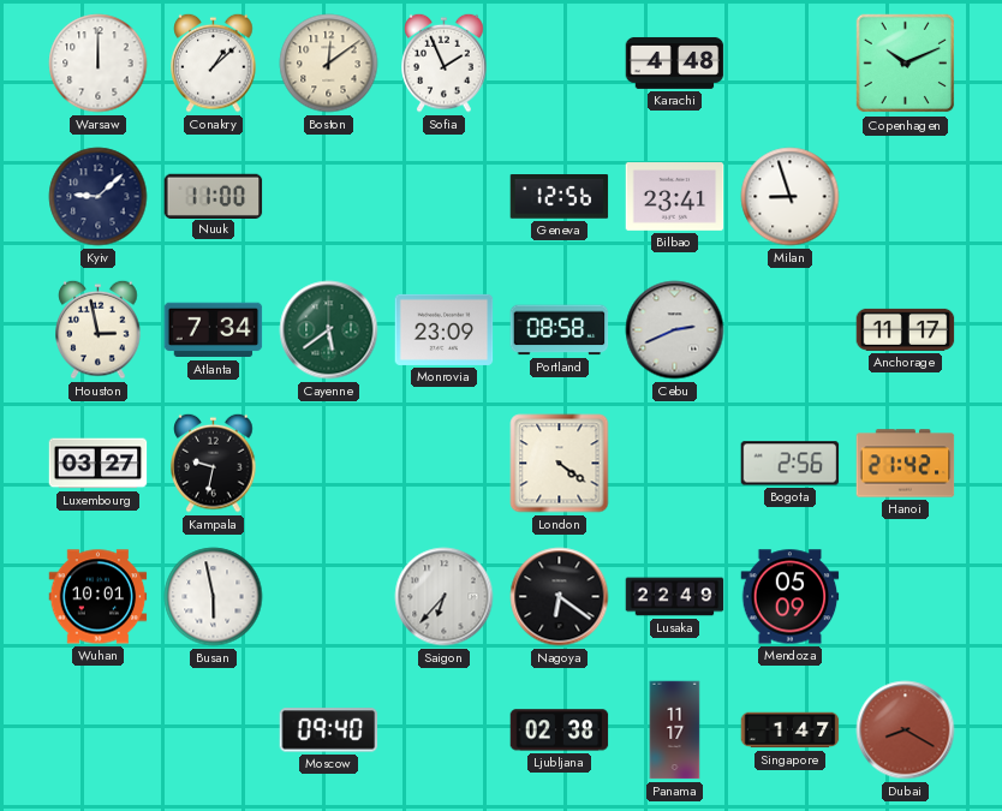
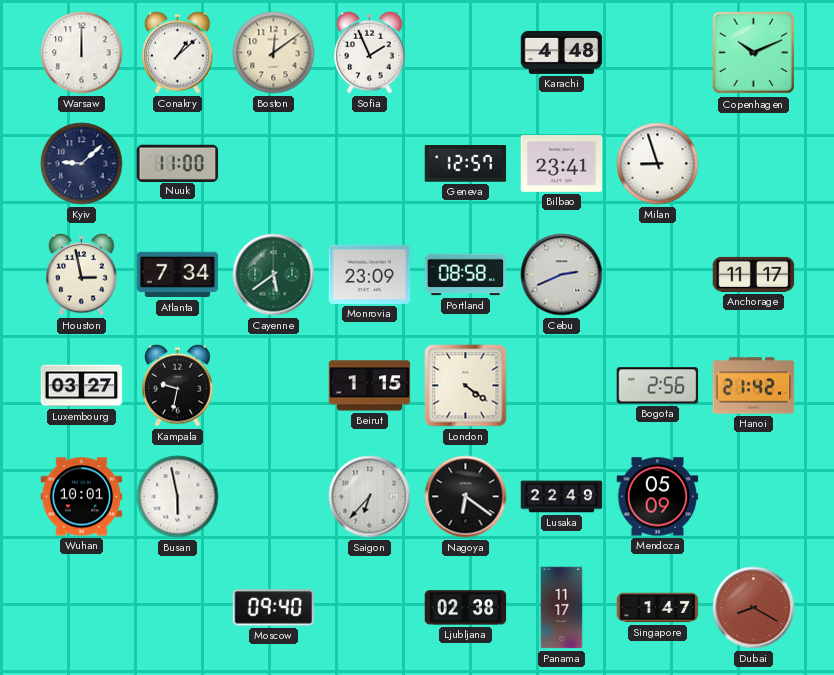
Geneva: 12:56 -> 12:57
Beirut: none -> 1:15
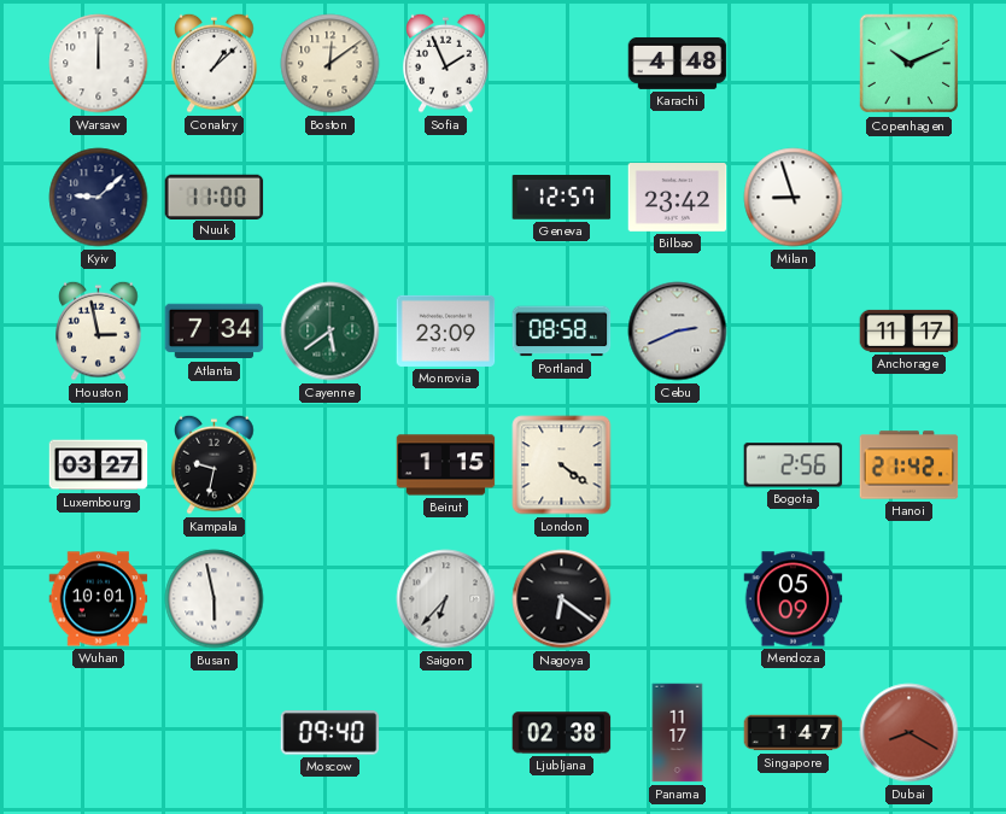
Bilbao: 23:41 -> 23:42
Lusaka: 22:49 -> none
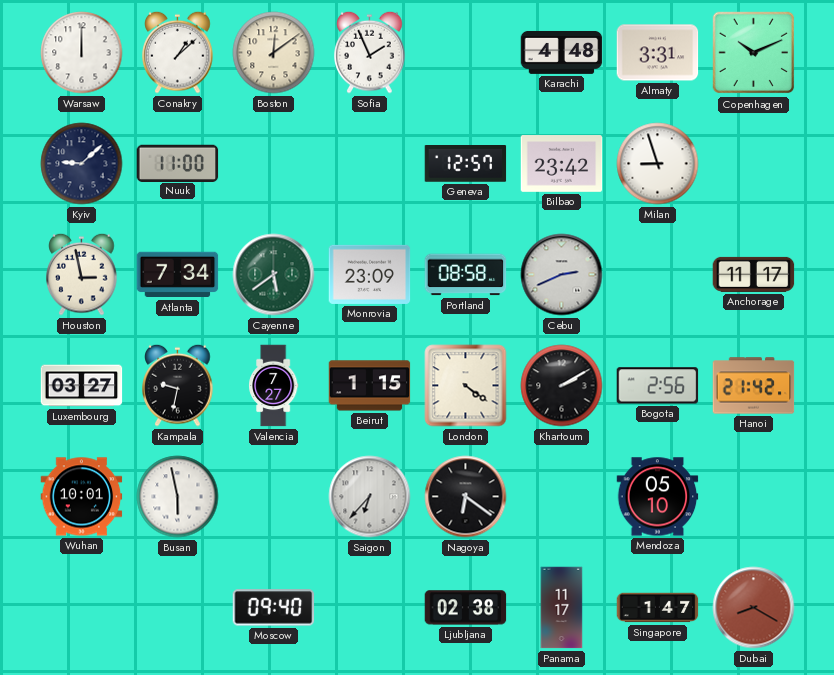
Almaty: none -> 3:31
Valencia: none -> 7:27
Khartoum: none -> 2:10
Mendoza: 05:09 -> 05:10
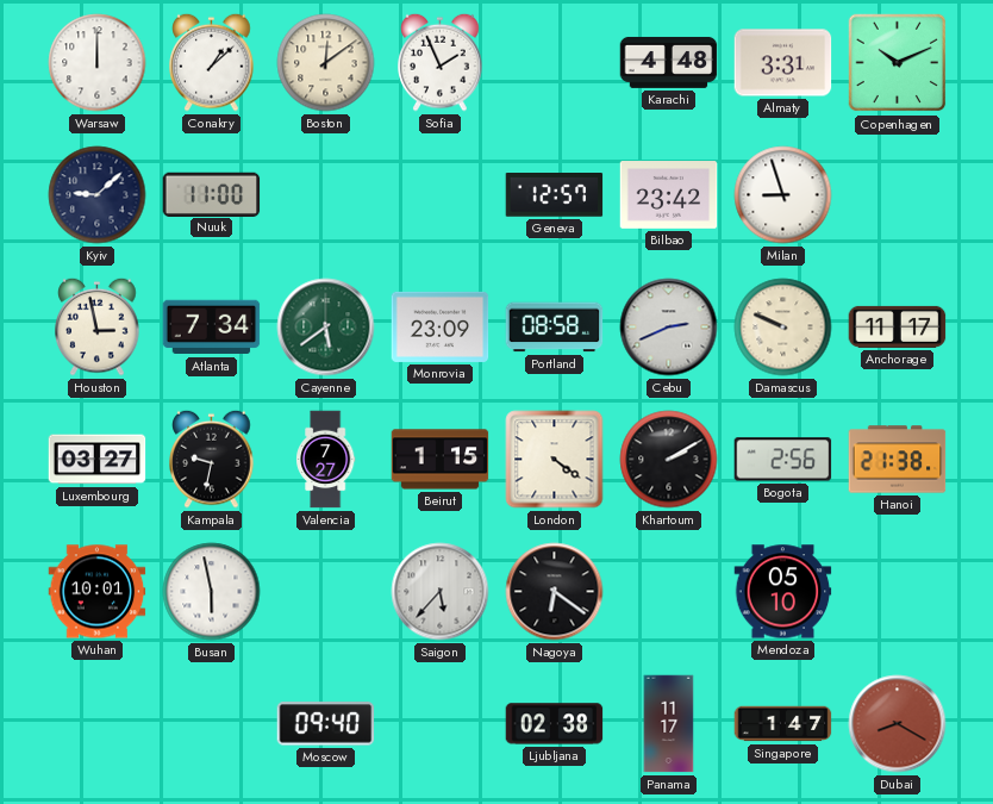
Damascus: none -> 9:49
Hanoi: 21:42 -> 21:38
Saigon: 6:37 -> 5:37
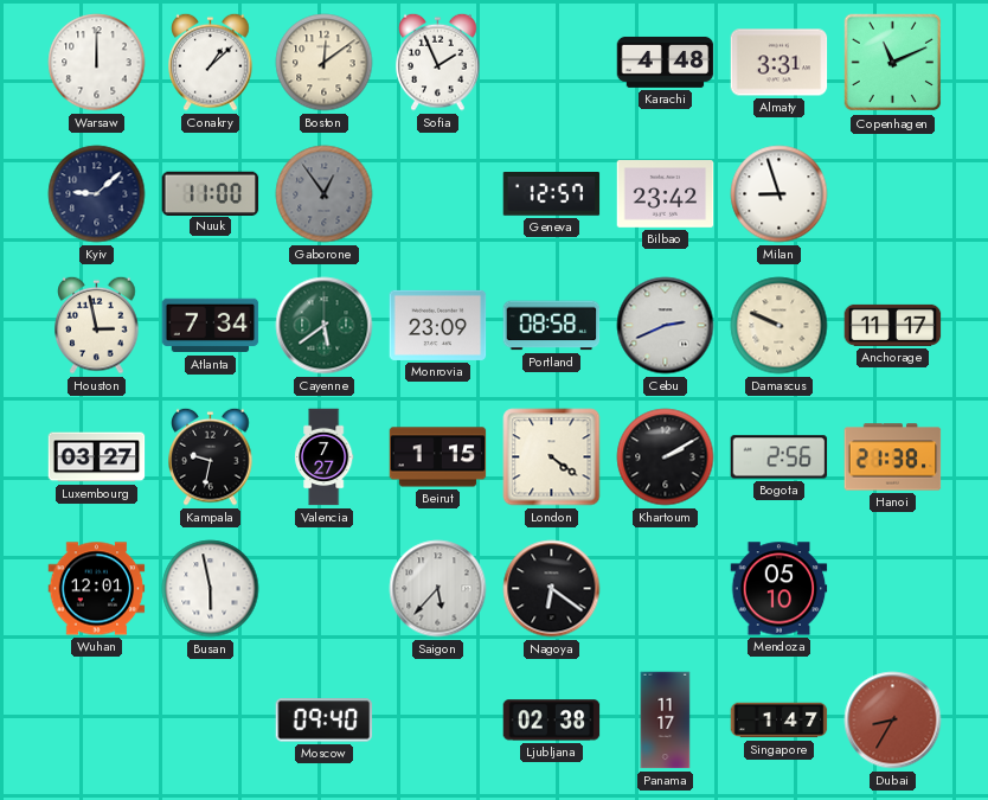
Copenhagen: 10:11 -> 11:11
Gaborone: none -> 12:54
Wuhan: 10:01 -> 12:01
Dubai: 8:20 -> 8:35
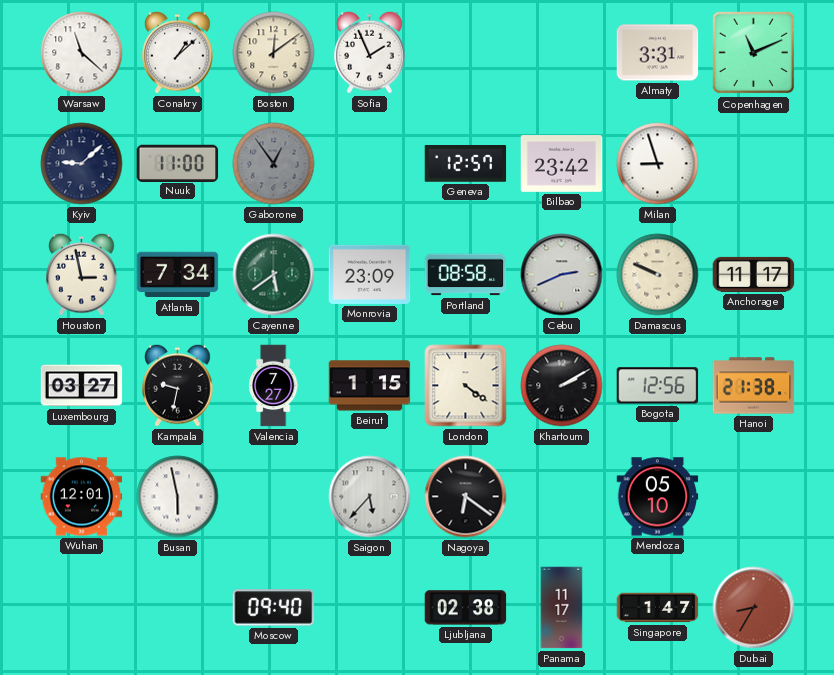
Warsaw: 12:00 -> 11:22
Karachi: 4:48 -> none
Bogota: 2:56 -> 12:56
